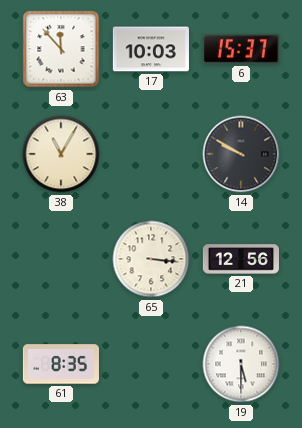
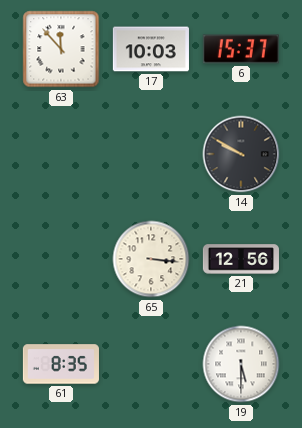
38: 11:05 -> none
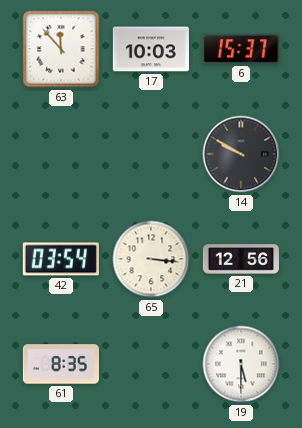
42: none -> 03:54
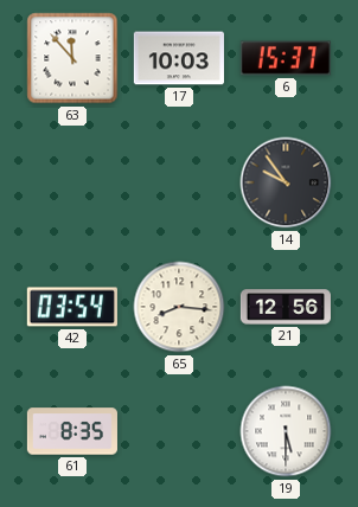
14: 9:50 -> 9:54
65: 3:16 -> 8:16
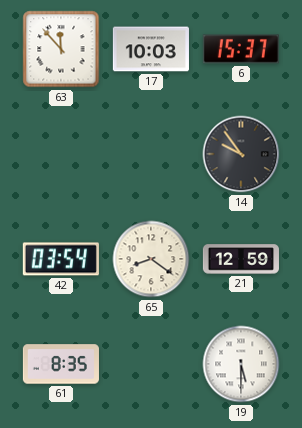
65: 8:16 -> 8:21
21: 12:56 -> 12:59
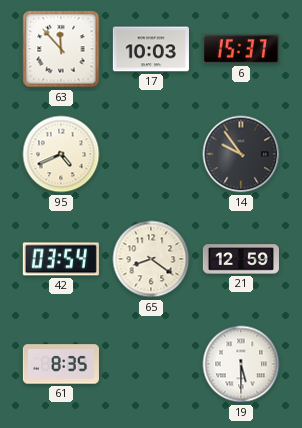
95: none -> 4:41
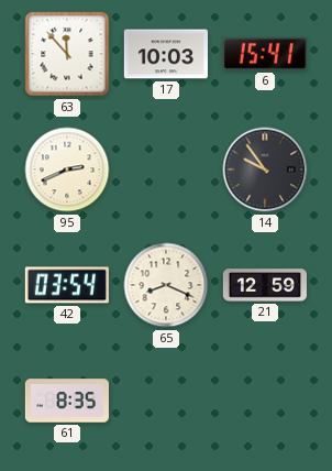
6: 15:37 -> 15:41
95: 4:41 -> 2:41
65: 8:21 -> 8:19
19: 5:30 -> none
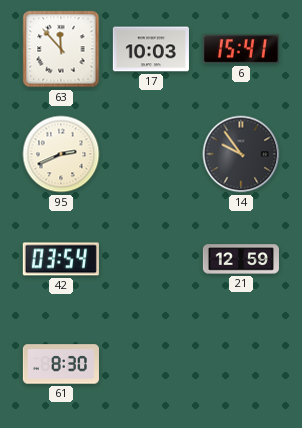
65: 8:19 -> none
61: 8:35 -> 8:30
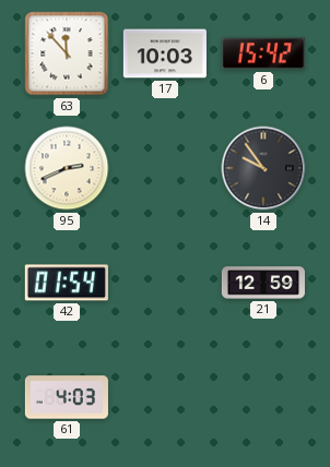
6: 15:41 -> 15:42
42: 03:54 -> 01:54
61: 8:30 -> 4:03
